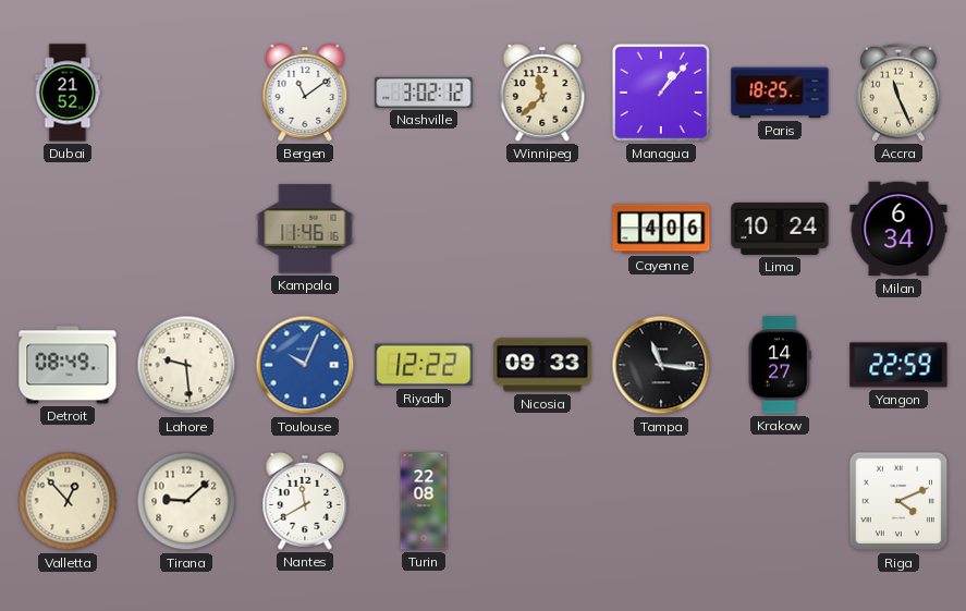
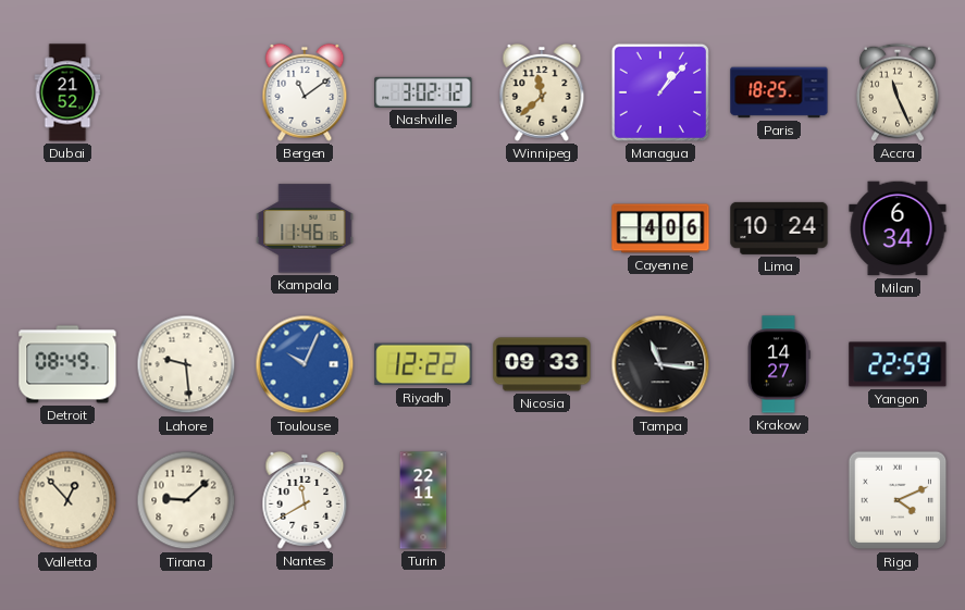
Turin: 22:08 -> 22:11
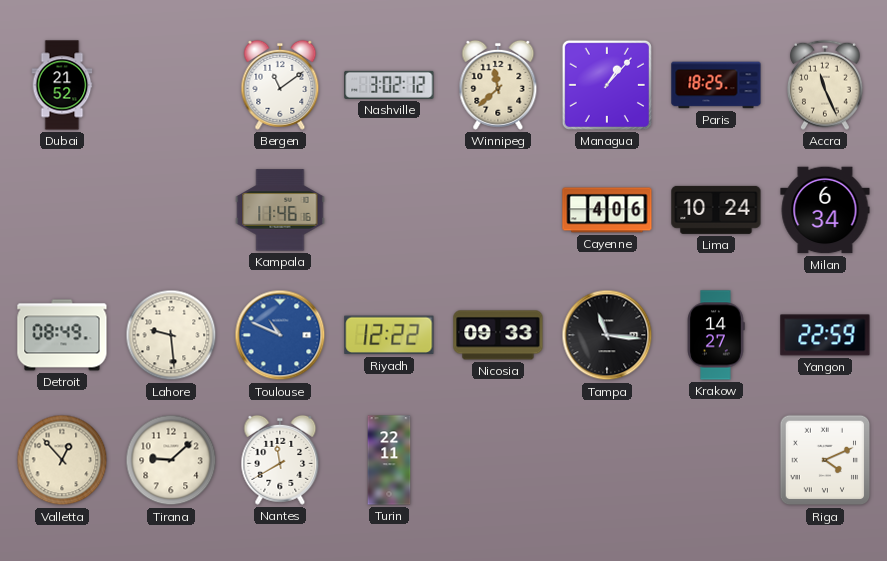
Toulouse: 10:04 -> 10:49
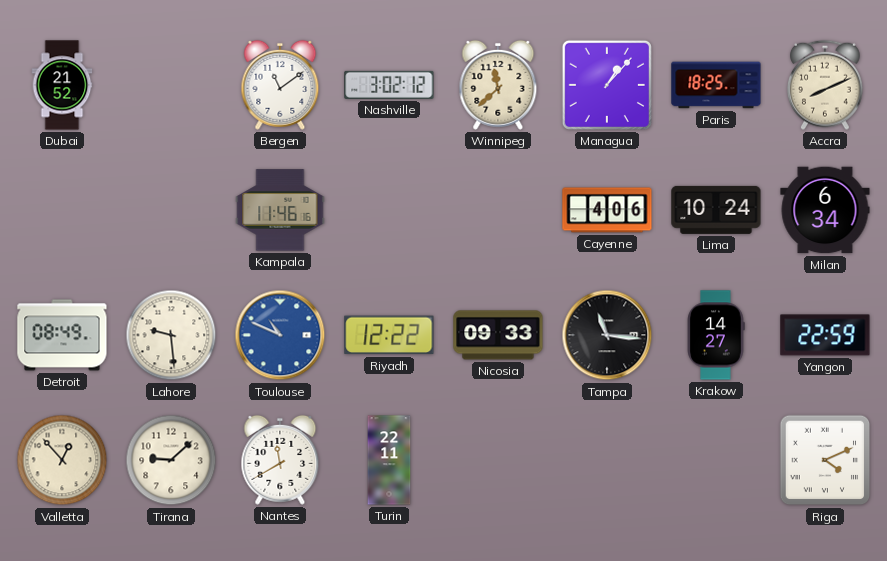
Accra: 11:26 -> 8:11
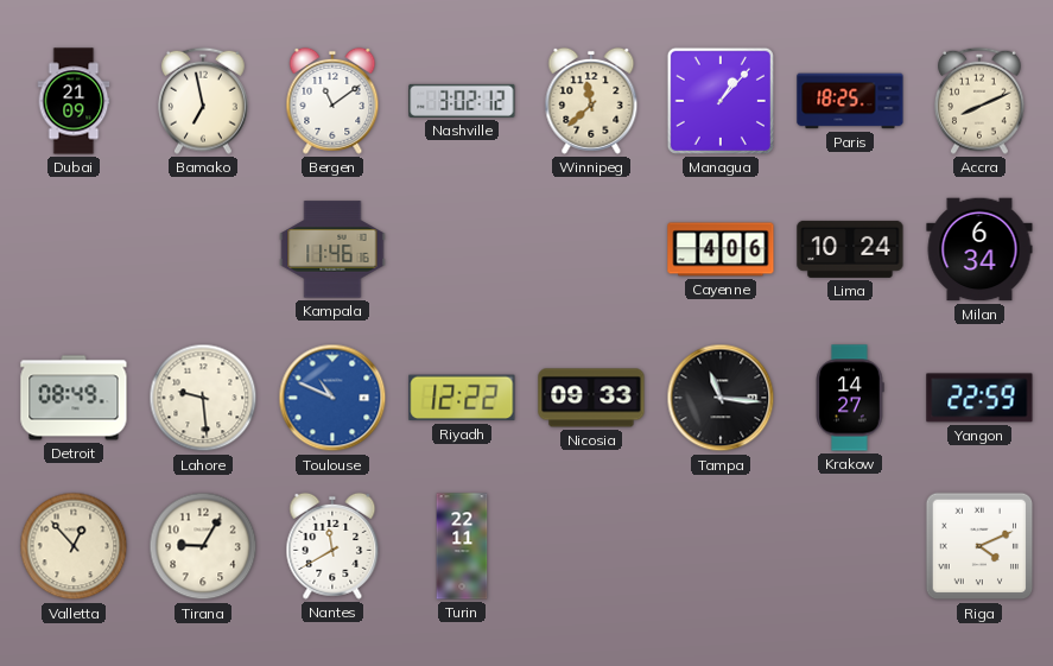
Dubai: 21:52 -> 21:09
Bamako: none -> 6:58
Tirana: 9:08 -> 9:05
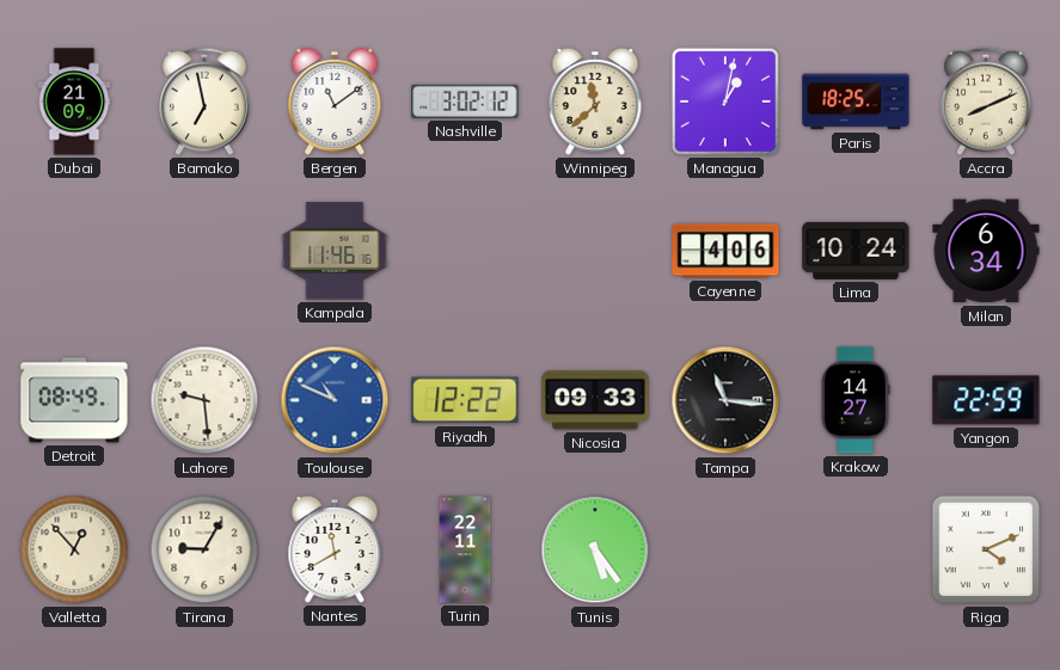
Managua: 1:07 -> 1:02
Tunis: none -> 5:24
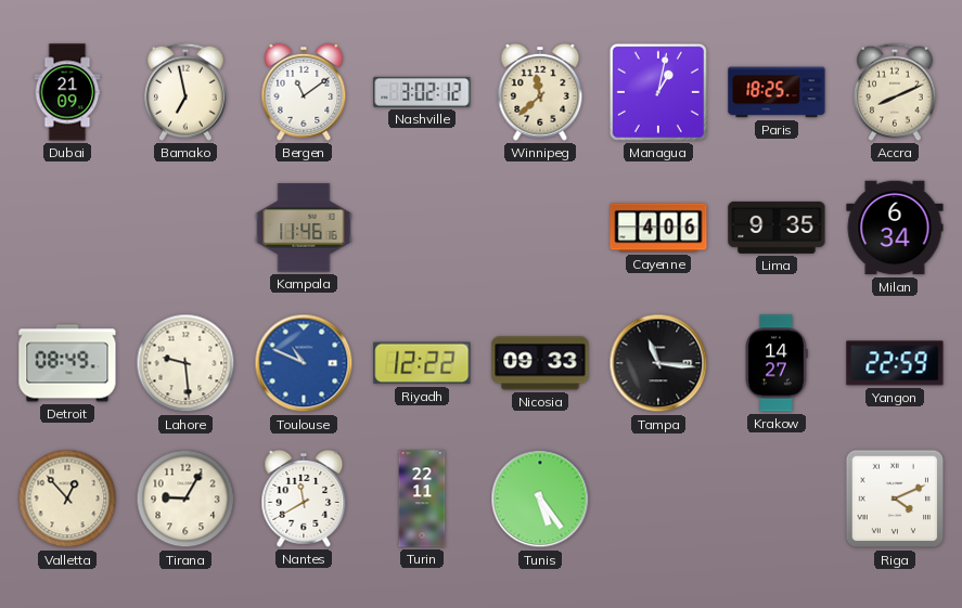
Lima: 10:24 -> 9:35
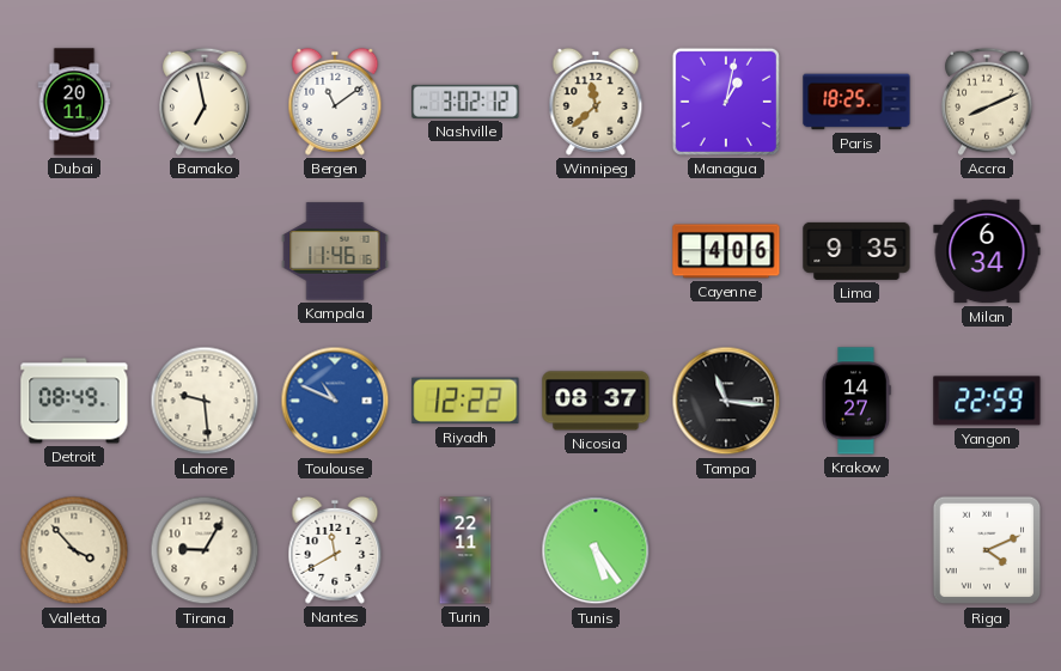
Dubai: 21:09 -> 20:11
Nicosia: 09:33 -> 08:37
Valletta: 12:53 -> 3:53
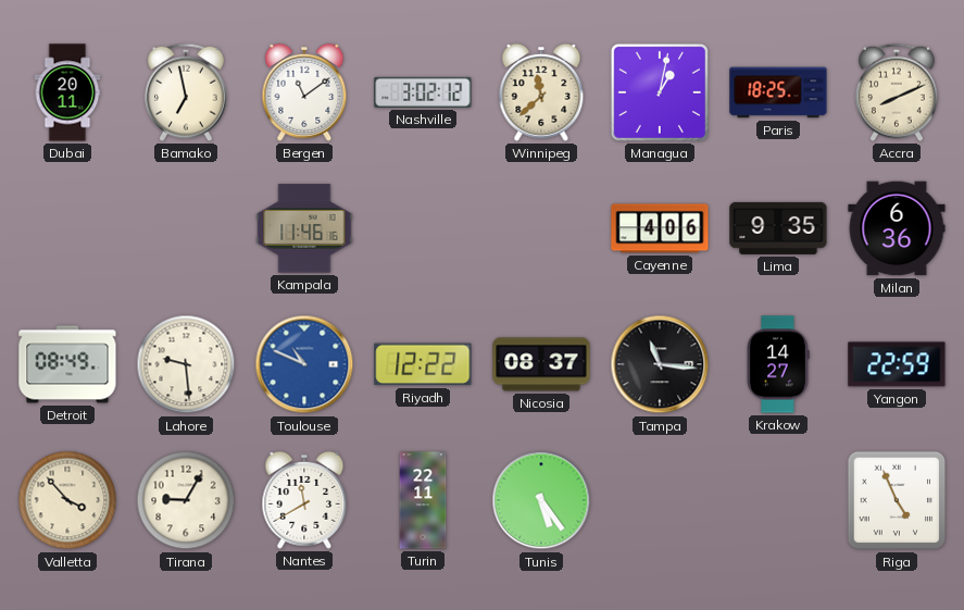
Milan: 6:34 -> 6:36
Riga: 4:11 -> 4:56
